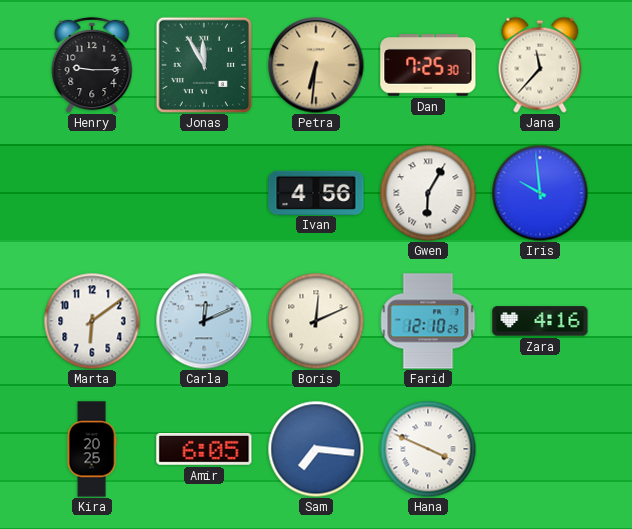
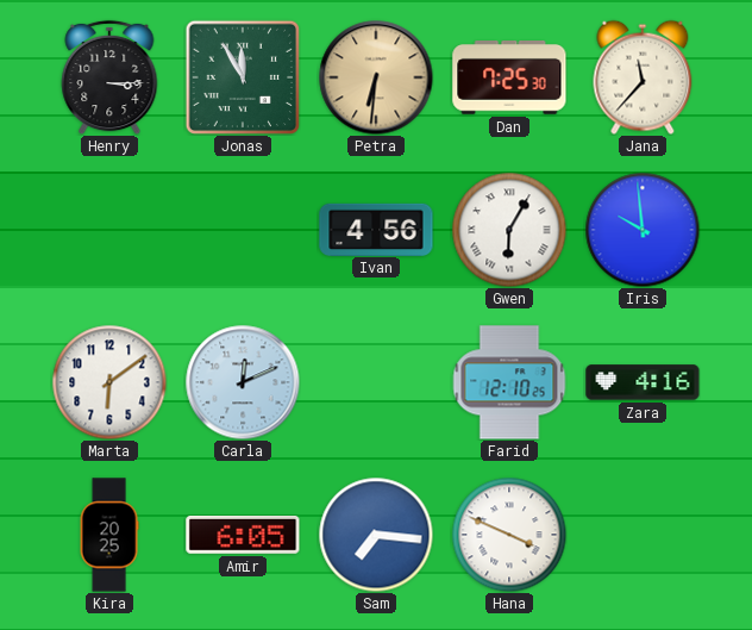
Henry: 9:15 -> 3:15
Boris: 12:11 -> none
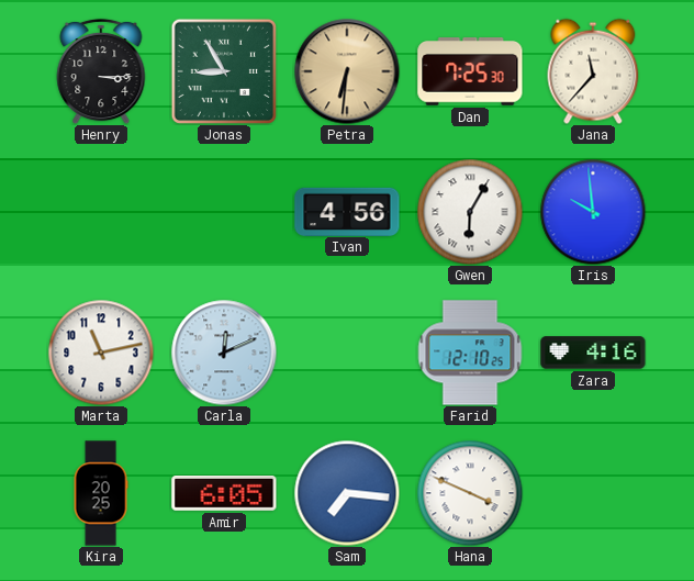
Jonas: 11:55 -> 8:55
Marta: 6:09 -> 11:13
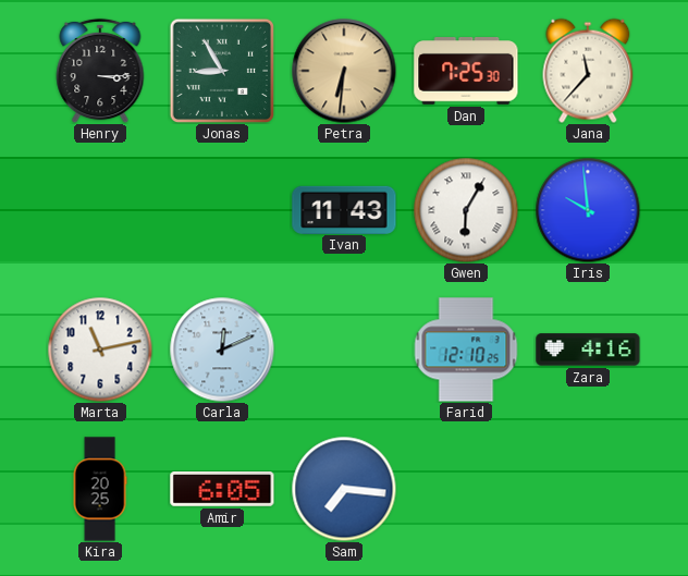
Ivan: 4:56 -> 11:43
Hana: 3:49 -> none
